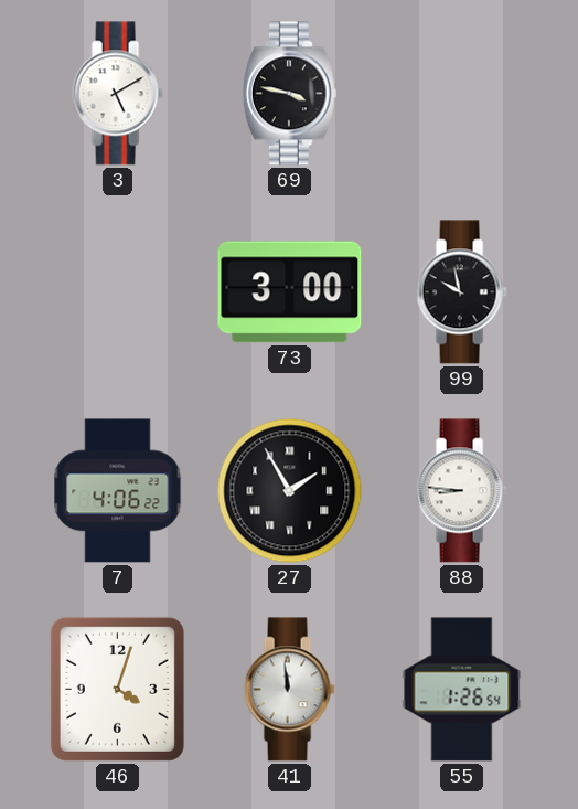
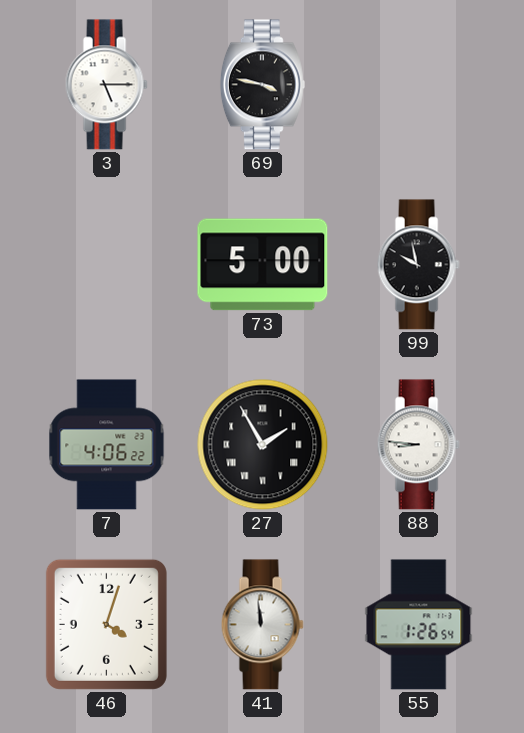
3: 5:10 -> 5:15
73: 3:00 -> 5:00
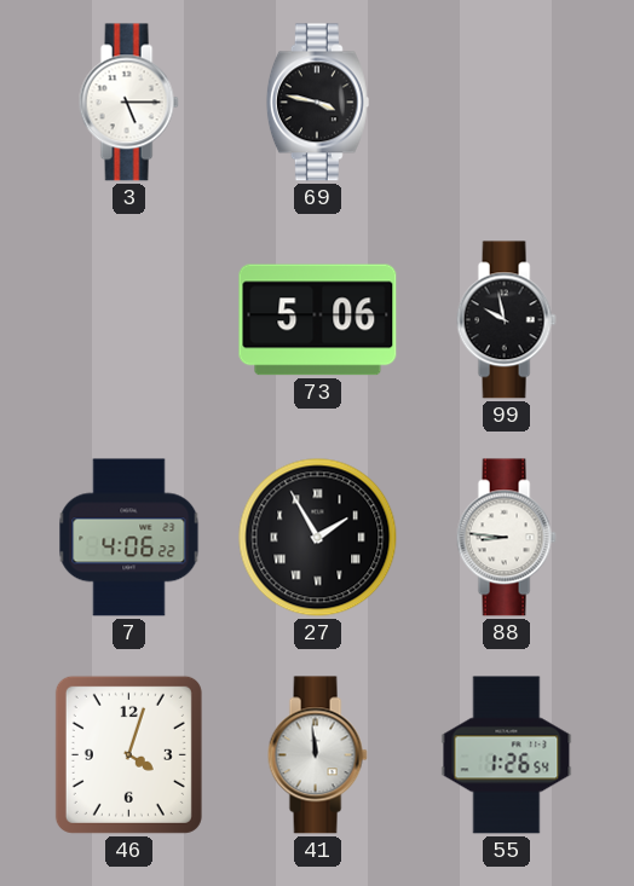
73: 5:00 -> 5:06
